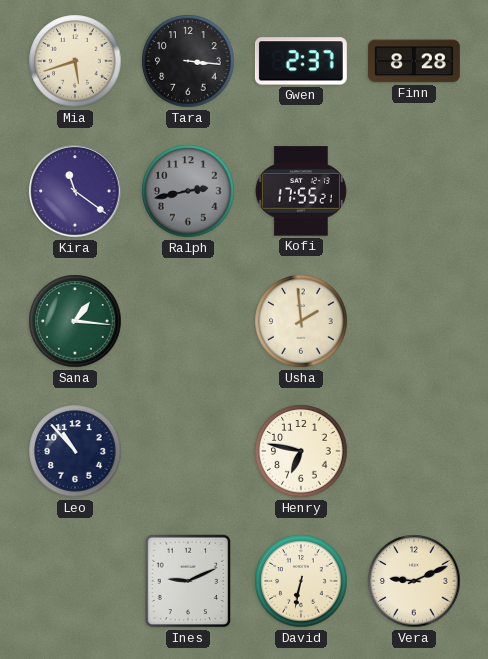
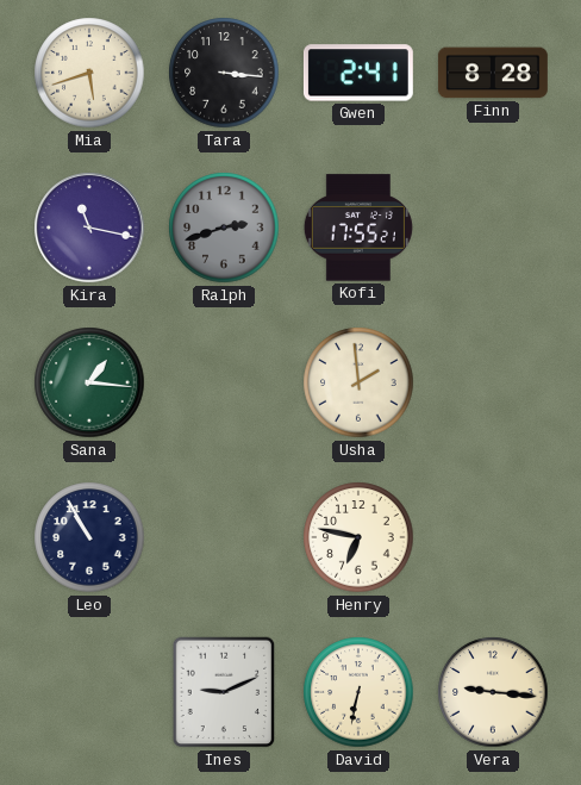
Gwen: 2:37 -> 2:41
Kira: 11:21 -> 11:17
Ralph: 2:43 -> 2:42
Leo: 10:53 -> 10:55
Vera: 9:11 -> 9:16
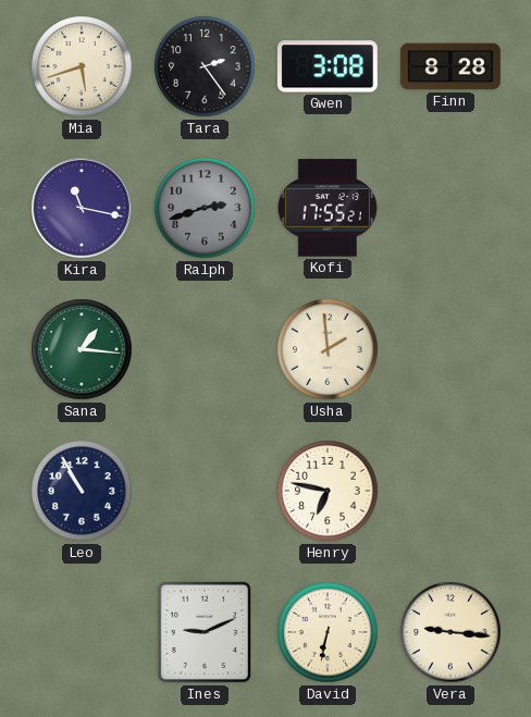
Tara: 3:16 -> 2:24
Gwen: 2:41 -> 3:08
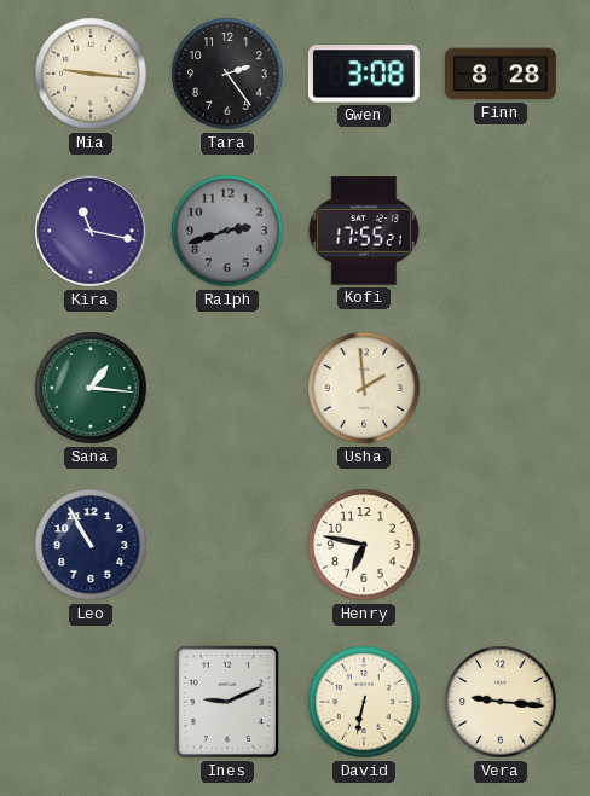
Mia: 5:42 -> 9:16
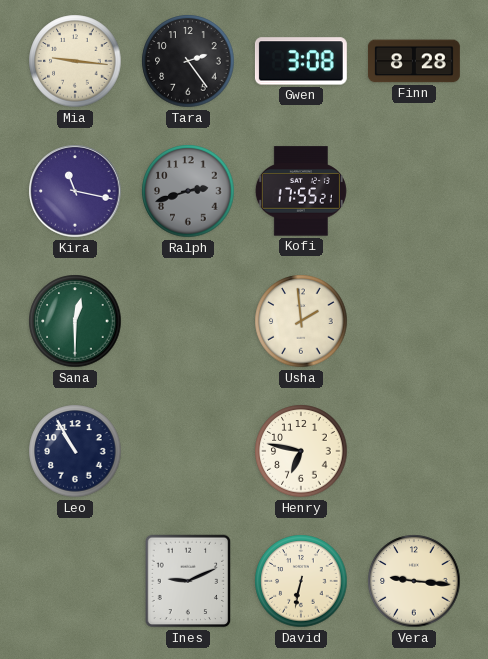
Sana: 1:16 -> 12:30
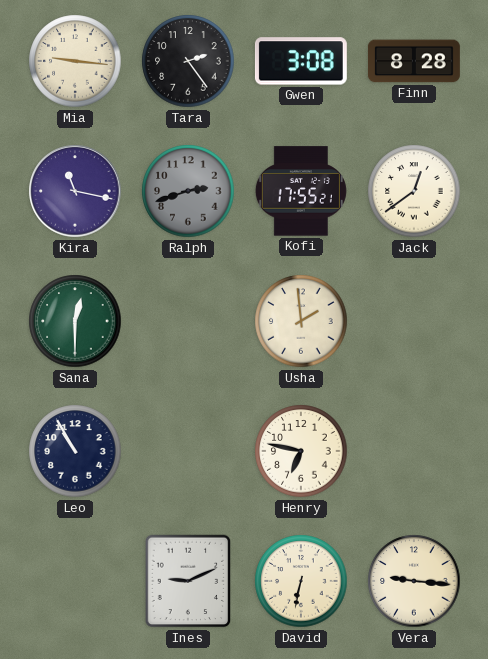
Jack: none -> 12:39
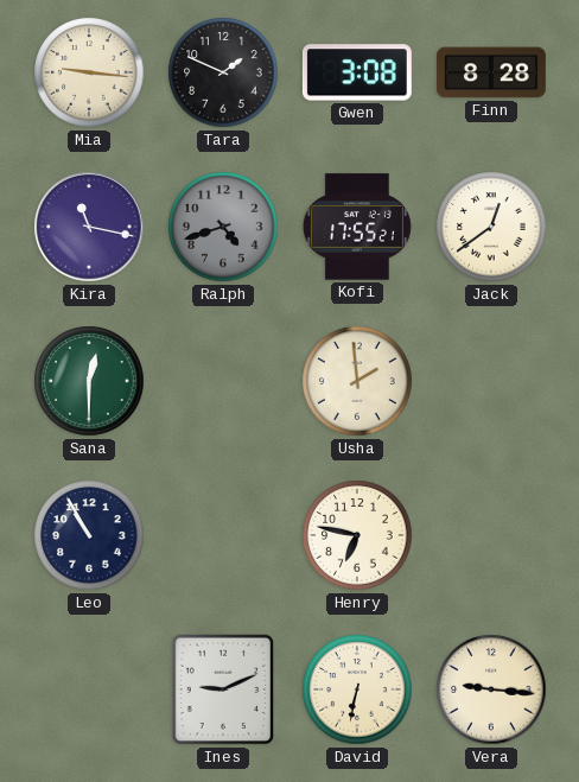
Tara: 2:24 -> 1:49
Ralph: 2:42 -> 4:42
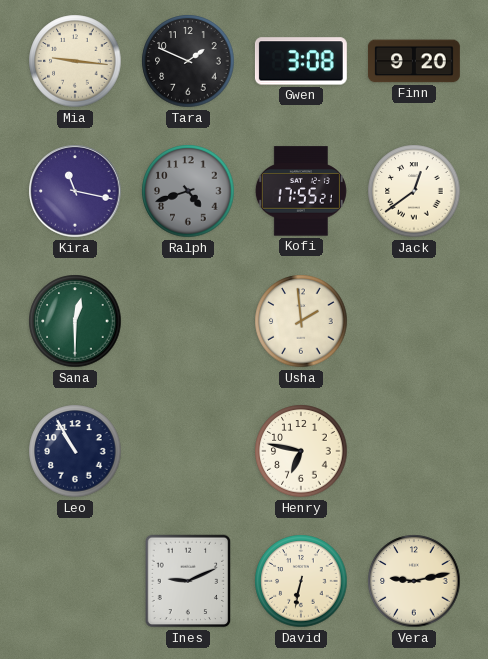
Finn: 8:28 -> 9:20
Vera: 9:16 -> 9:13
